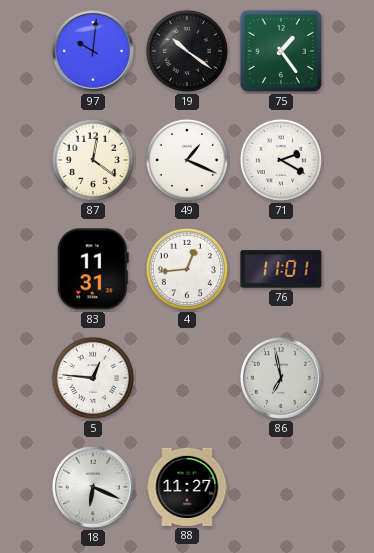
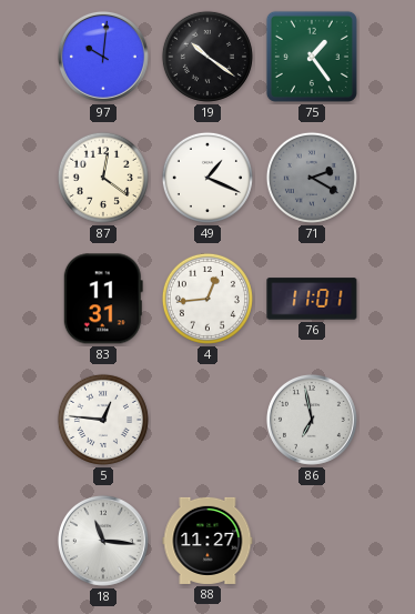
71 dial: white -> grey
18: 6:19 -> 11:16
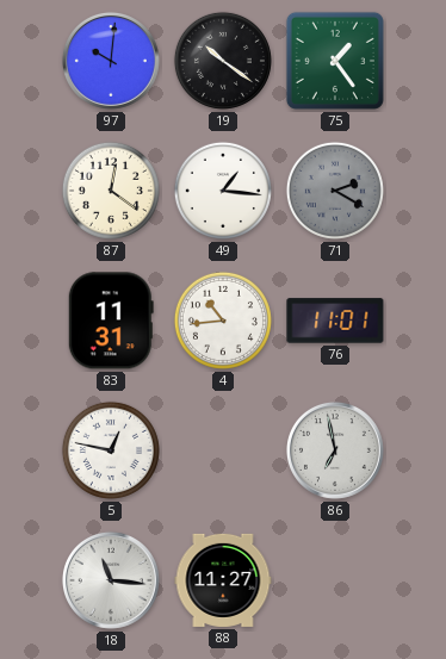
49: 1:19 -> 1:16
4: 12:44 -> 10:44
5: 12:46 -> 12:47
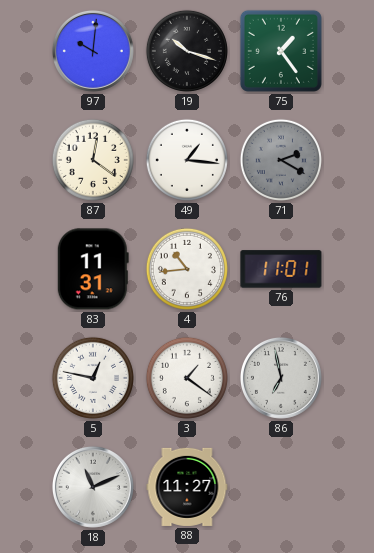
19: 10:21 -> 10:18
3: none -> 1:21
18: 11:16 -> 11:11
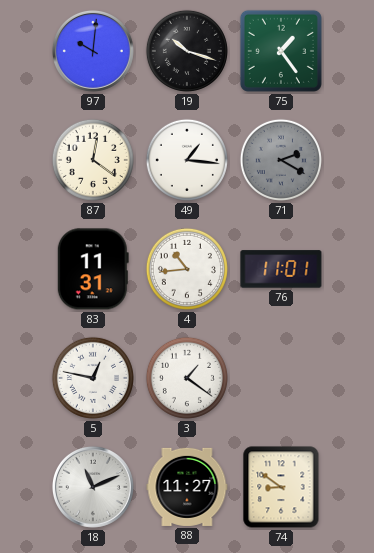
86: 6:58 -> none
74: none -> 8:51
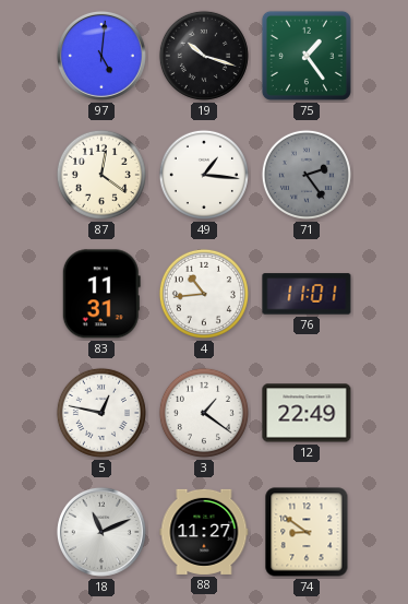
97: 10:01 -> 5:01
71: 2:20 -> 2:24
12: none -> 22:49
